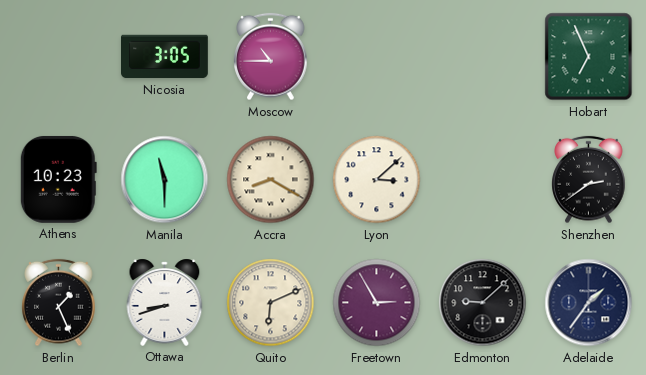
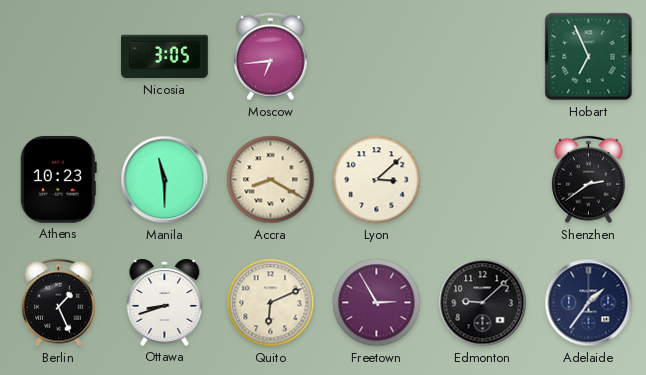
Moscow: 10:45 -> 6:44
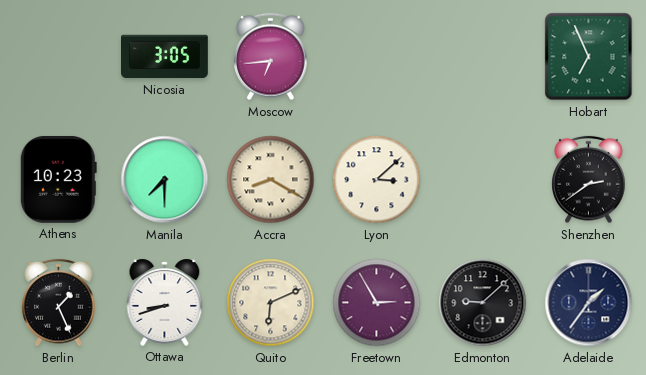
Manila: 11:30 -> 7:30
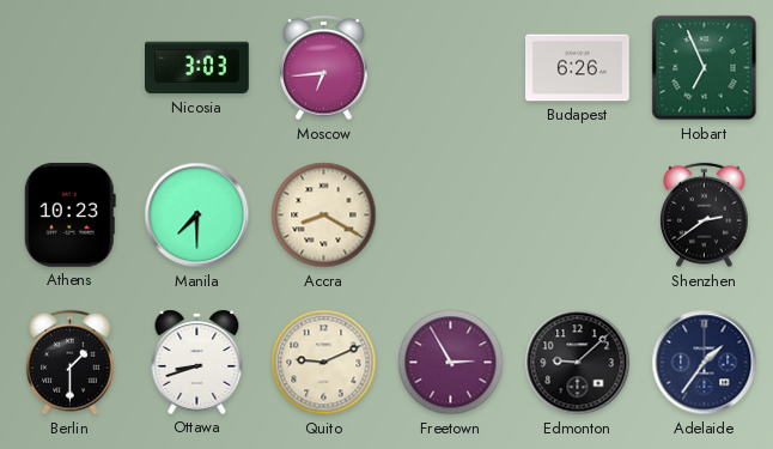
Nicosia: 3:05 -> 3:03
Budapest: none -> 6:26
Lyon: 3:08 -> none
Berlin: 1:26 -> 1:30
Quito: 6:11 -> 9:11
